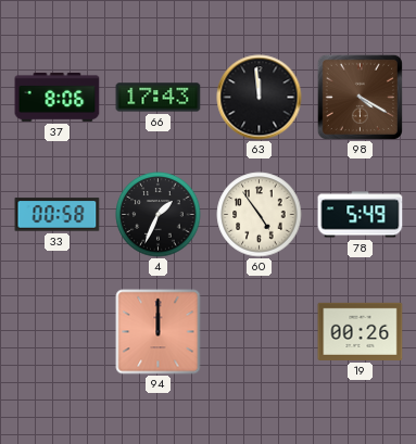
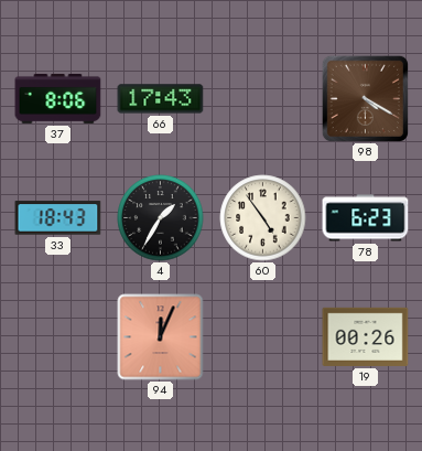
63: 11:59 -> none
33: 00:58 -> 18:43
4: 1:34 -> 1:35
78: 5:49 -> 6:23
94: 12:00 -> 12:04
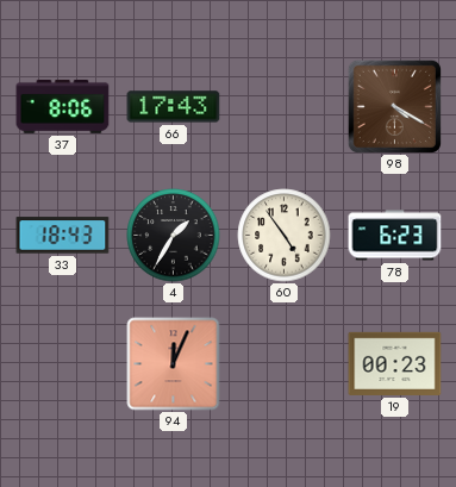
19: 00:26 -> 00:23
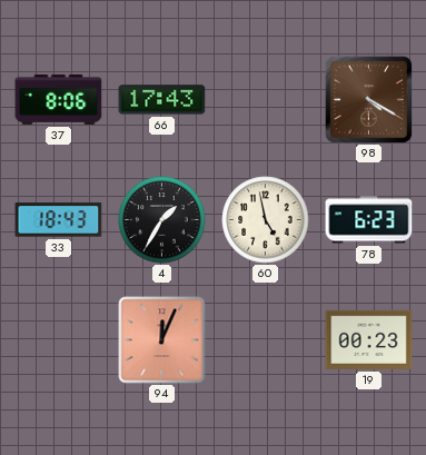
60: 4:54 -> 4:58
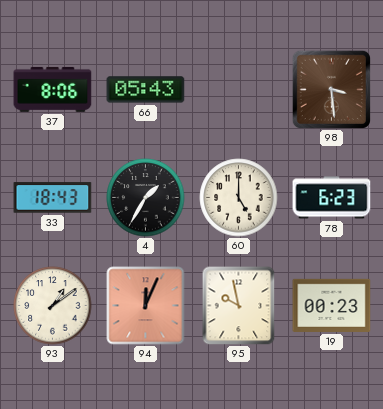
66: 17:43 -> 05:43
98: 4:20 -> 3:29
60: 4:58 -> 5:00
93: none -> 1:09
95: none -> 9:58
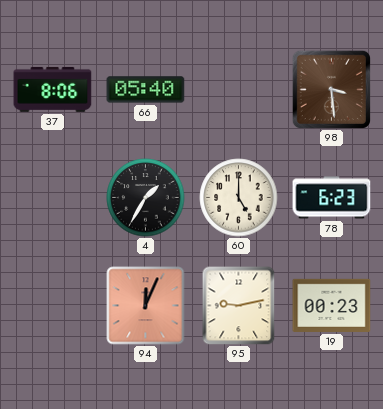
66: 05:43 -> 05:40
33: 18:43 -> none
93: 1:09 -> none
95: 9:58 -> 9:13
